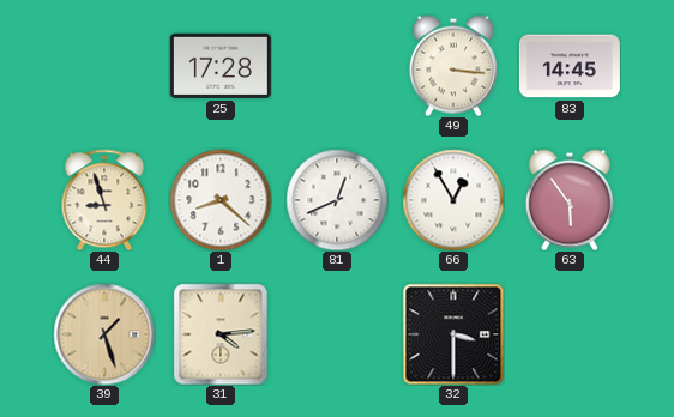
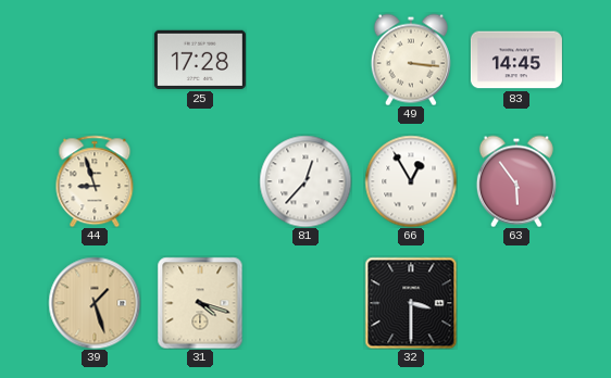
1: 8:22 -> none
81: 12:41 -> 12:37
31: 4:14 -> 4:18
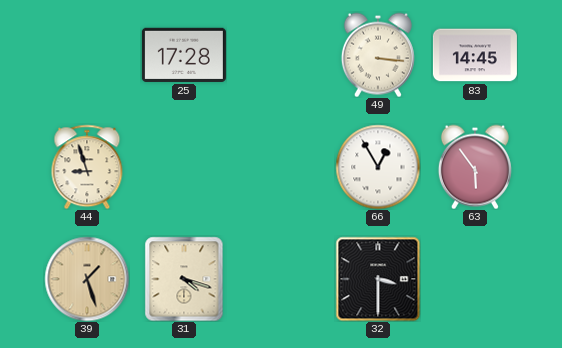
81: 12:37 -> none
